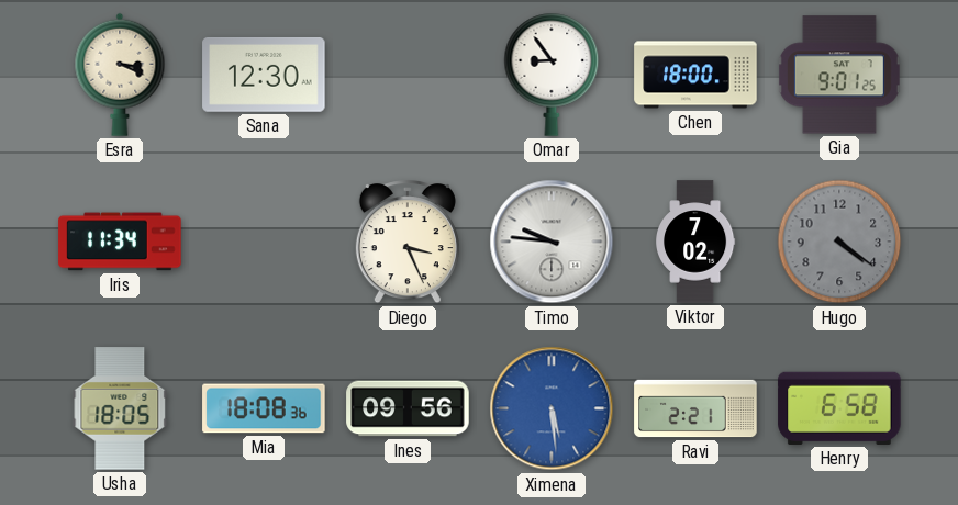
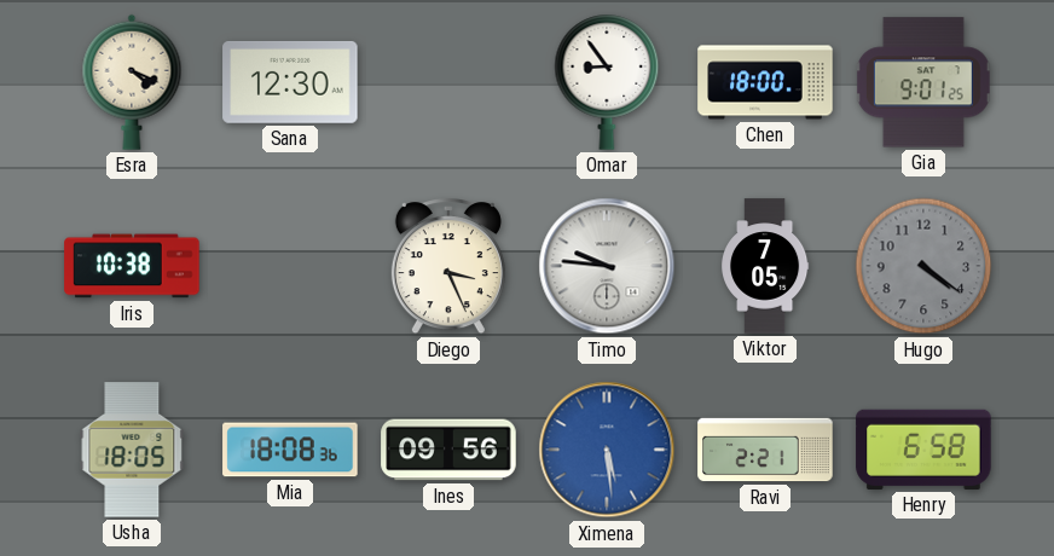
Esra: 3:19 -> 4:19
Iris: 11:34 -> 10:38
Viktor: 7:02 -> 7:05
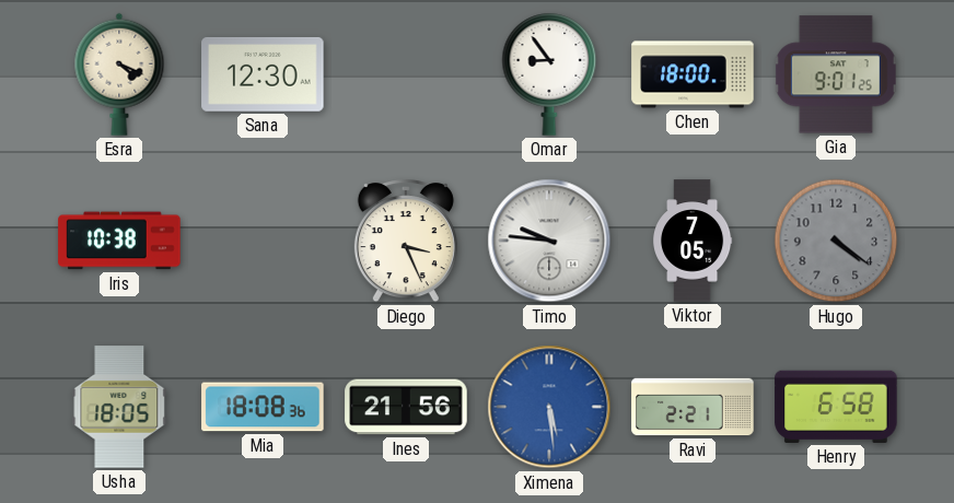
Ines: 09:56 -> 21:56
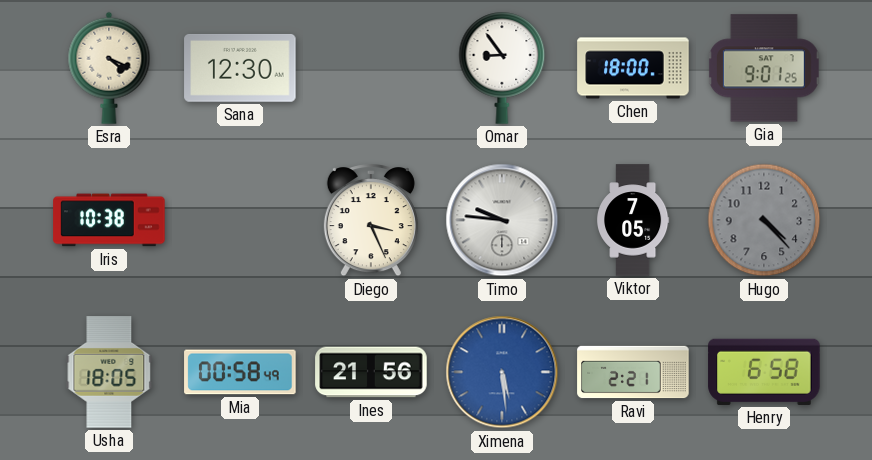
Hugo: 4:21 -> 4:23
Mia: 18:08 -> 00:58
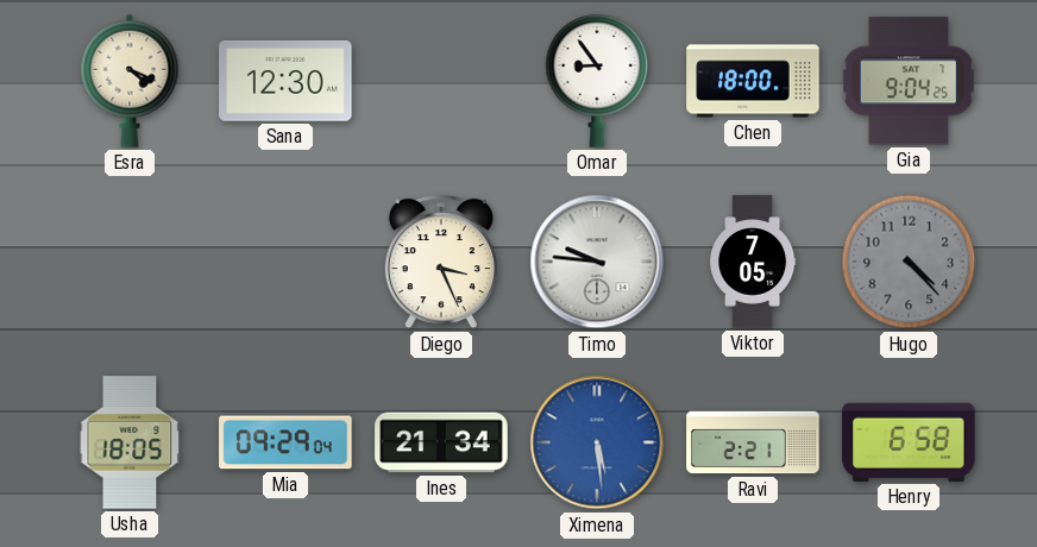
Gia: 9:01 -> 9:04
Iris: 10:38 -> none
Mia: 00:58 -> 09:29
Ines: 21:56 -> 21:34
